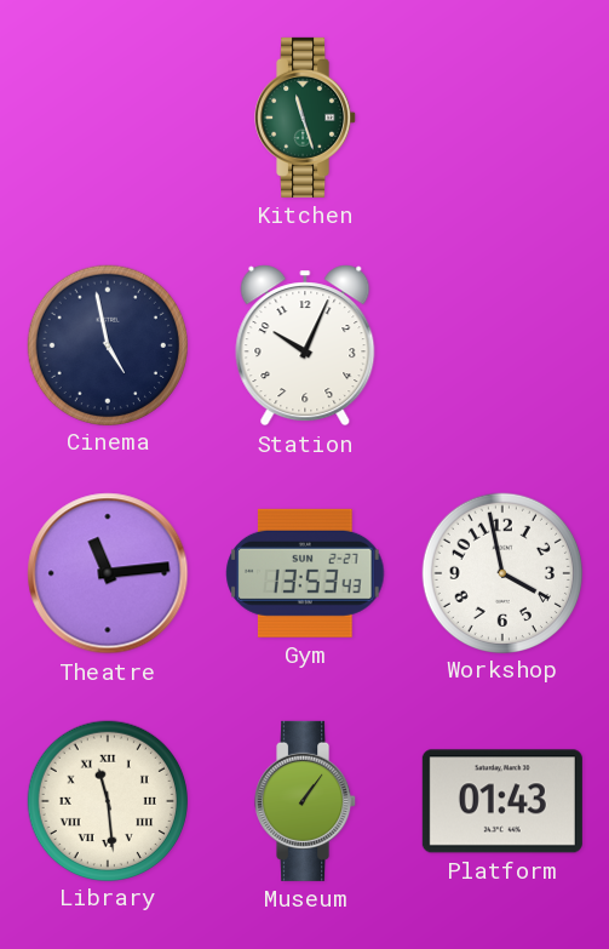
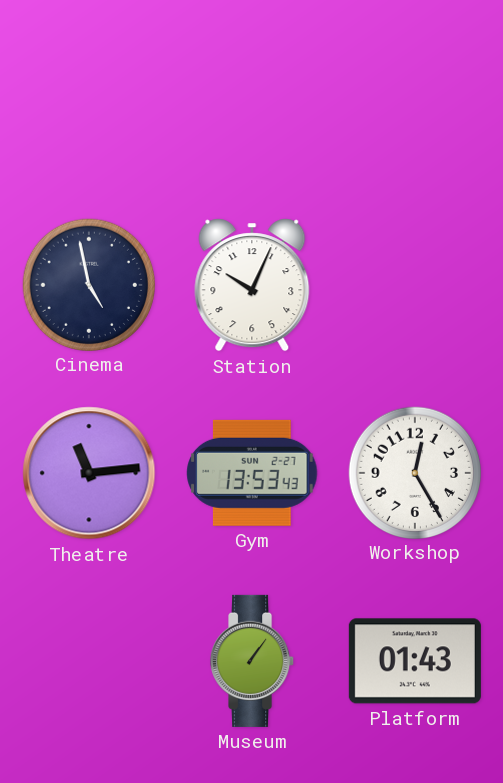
Kitchen: 11:27 -> none
Workshop: 3:58 -> 12:25
Library: 11:29 -> none
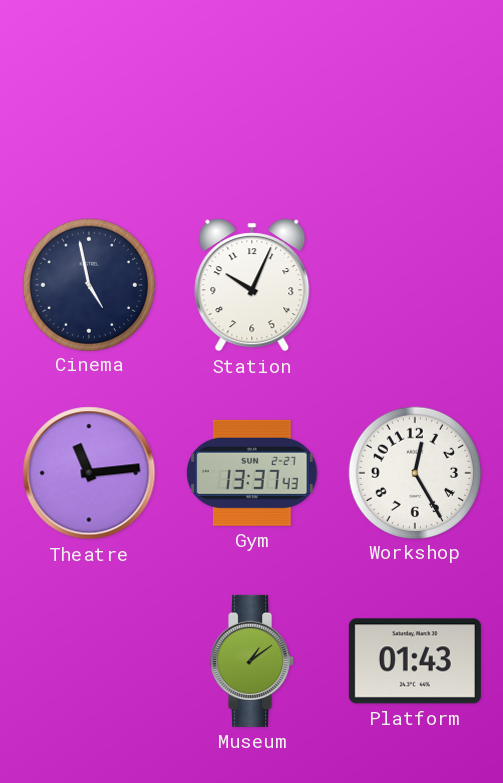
Gym: 13:53 -> 13:37
Museum: 1:06 -> 1:09
